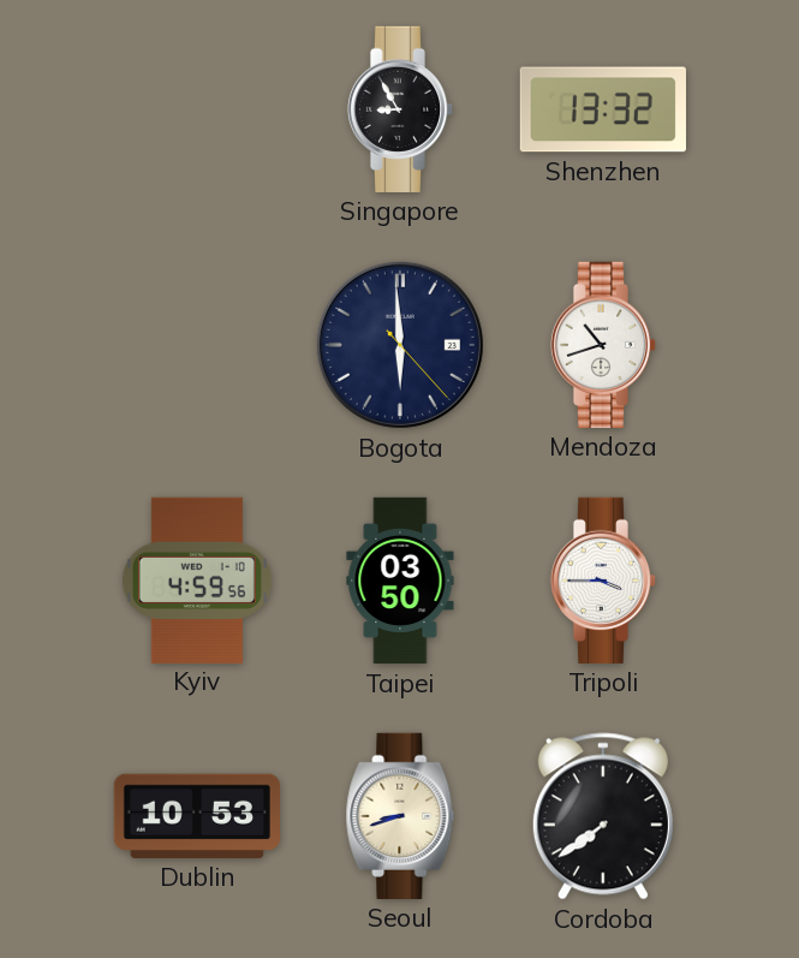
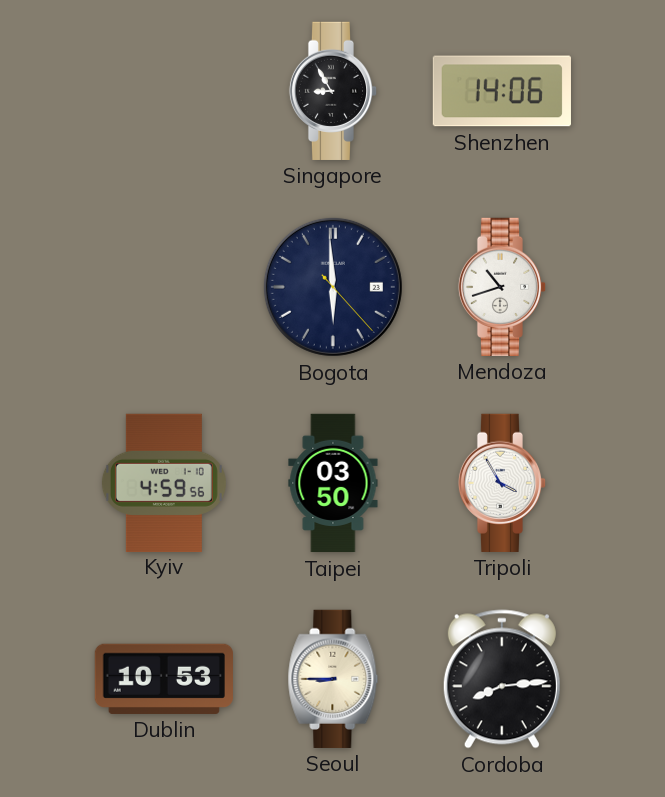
Shenzhen: 13:32 -> 14:06
Tripoli: 3:45 -> 3:55
Seoul: 8:42 -> 8:45
Cordoba: 7:39 -> 8:14
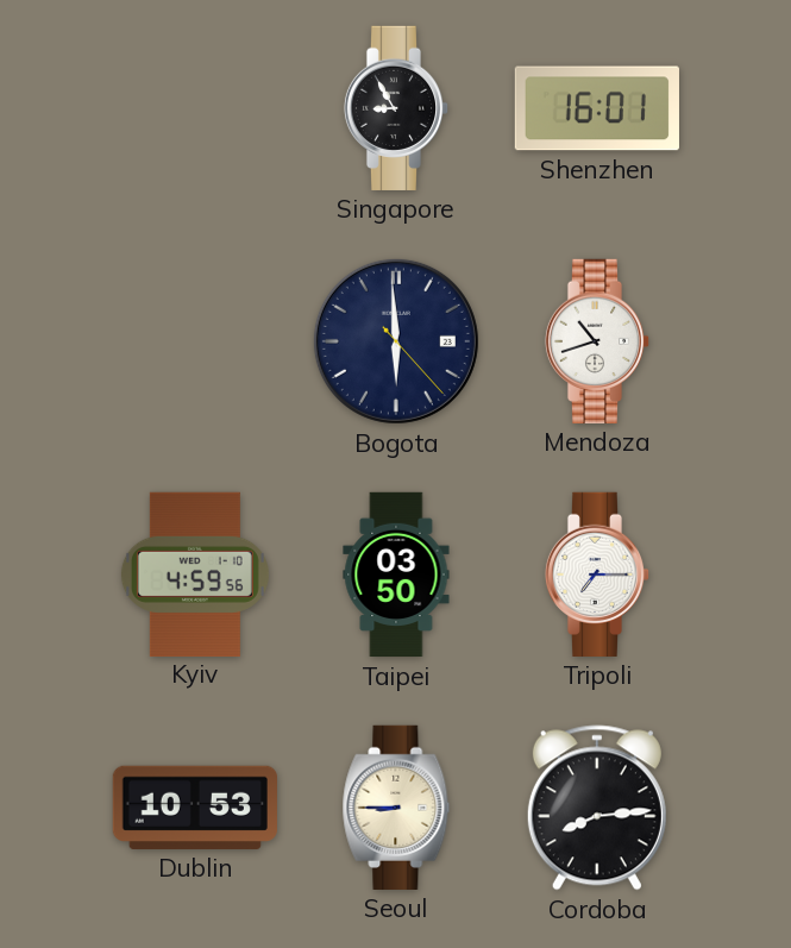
Shenzhen: 14:06 -> 16:01
Tripoli: 3:55 -> 7:15
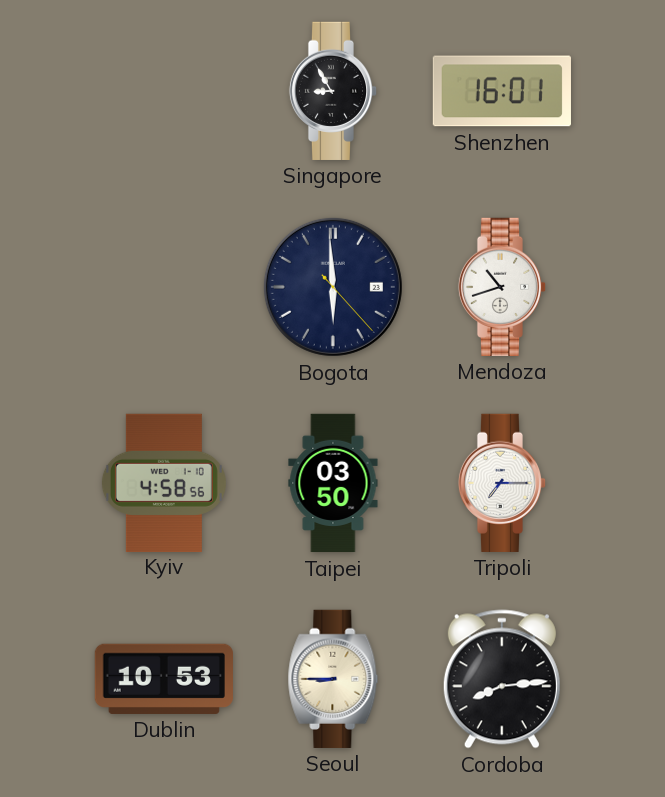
Kyiv: 4:59 -> 4:58
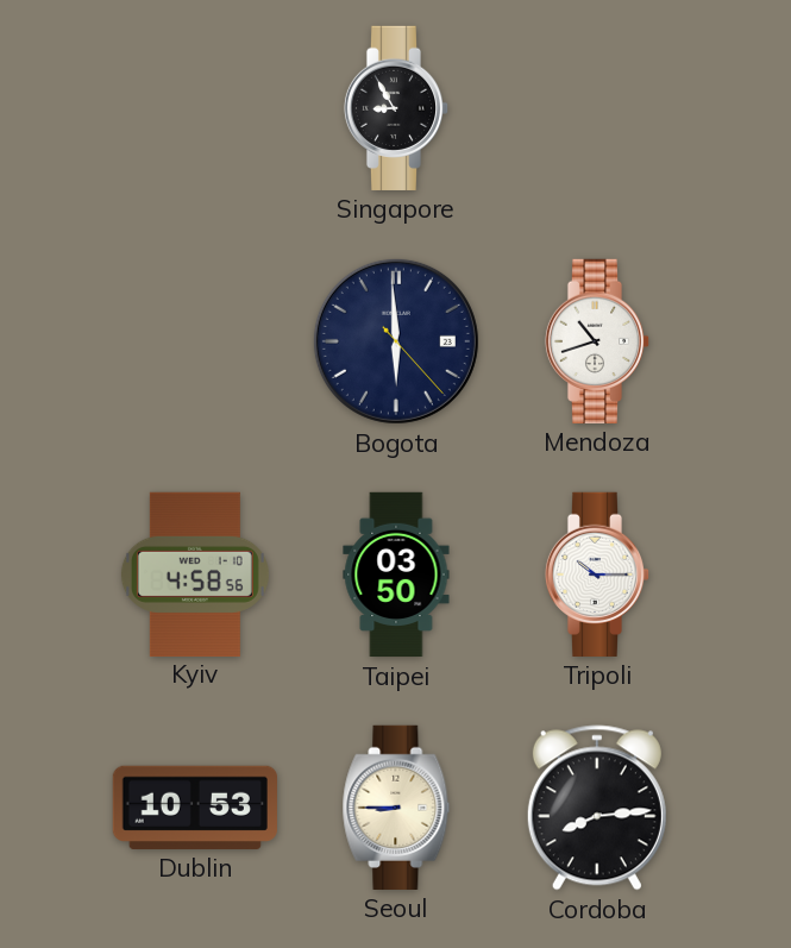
Shenzhen: 16:01 -> none
Tripoli: 7:15 -> 10:15
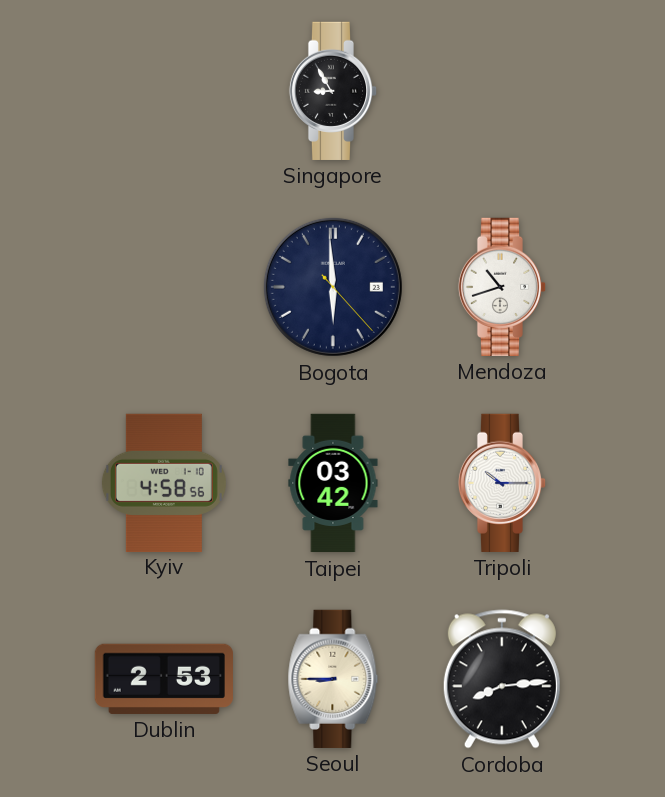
Taipei: 03:50 -> 03:42
Dublin: 10:53 -> 2:53
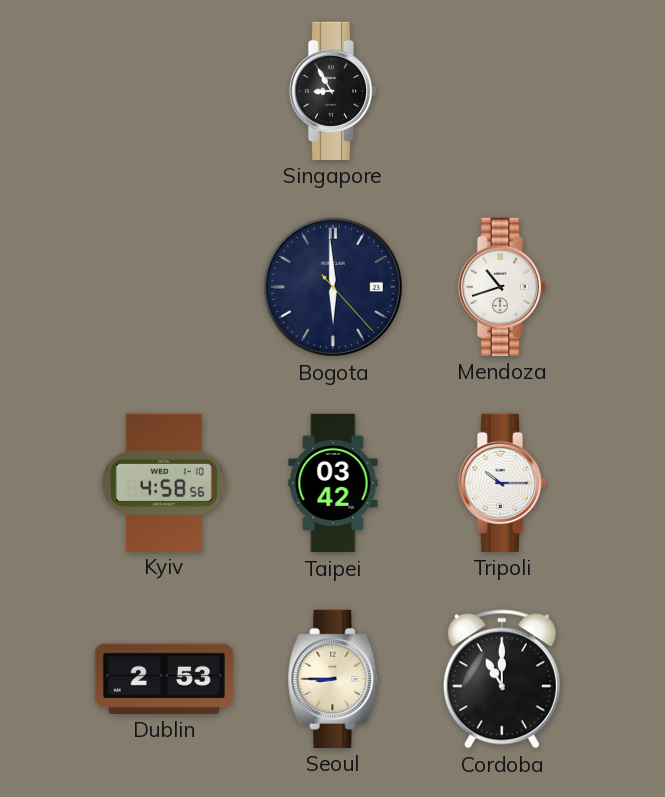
Cordoba: 8:14 -> 11:00
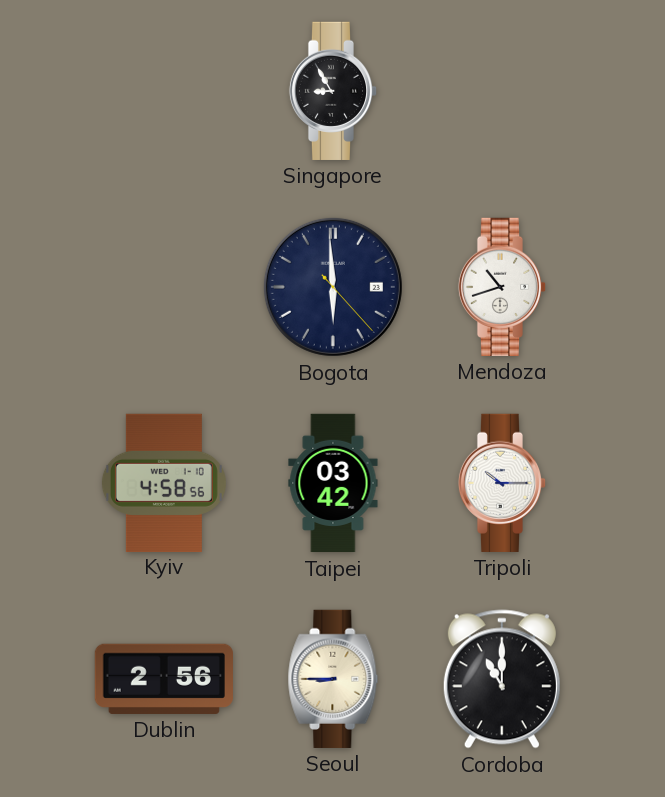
Dublin: 2:53 -> 2:56
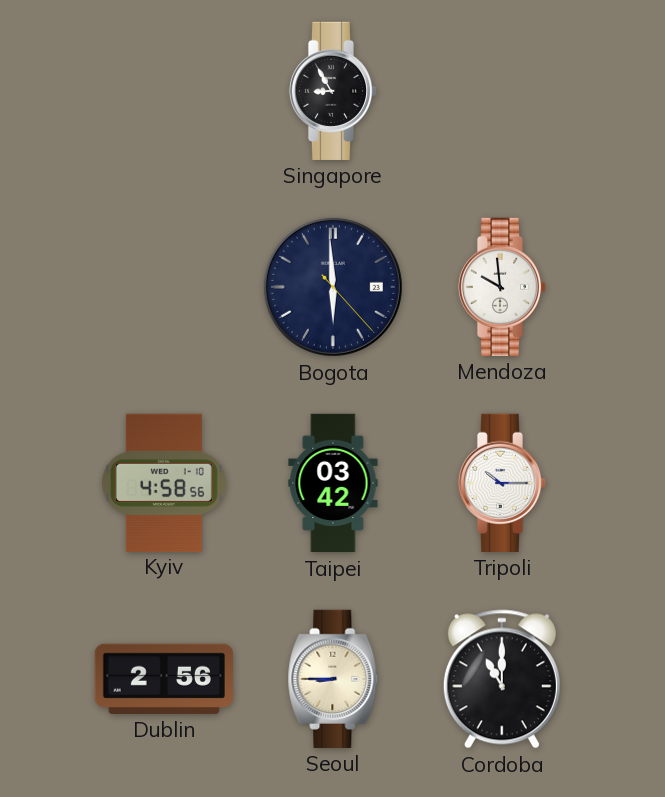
Mendoza: 10:42 -> 9:59
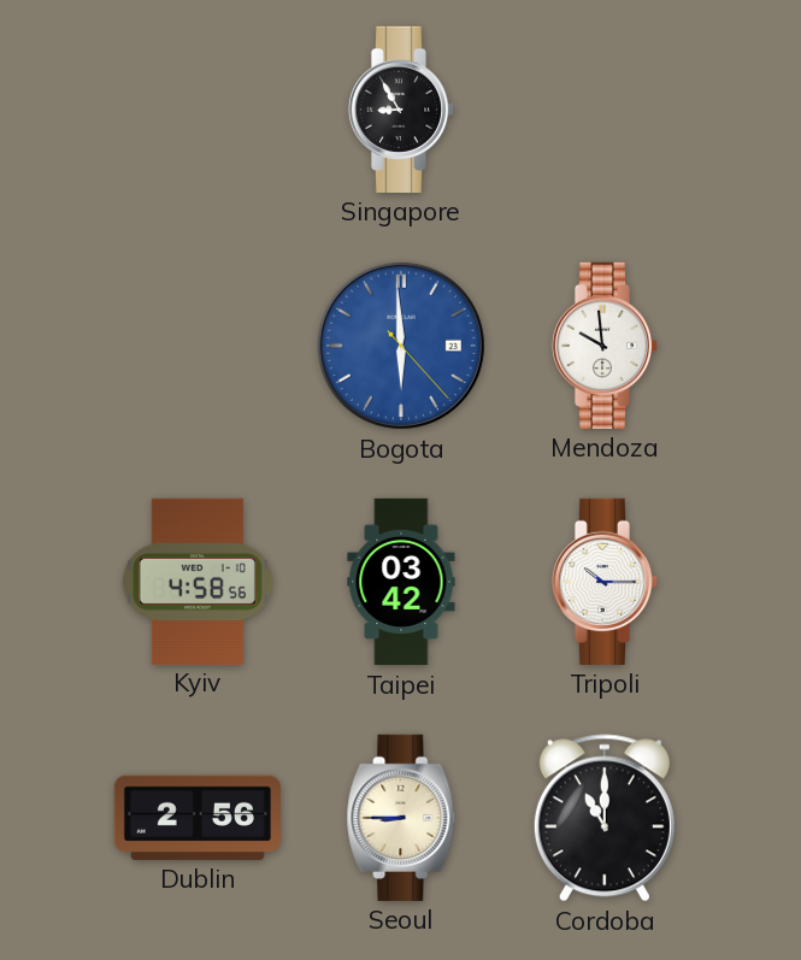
Bogota dial: navy -> blue
